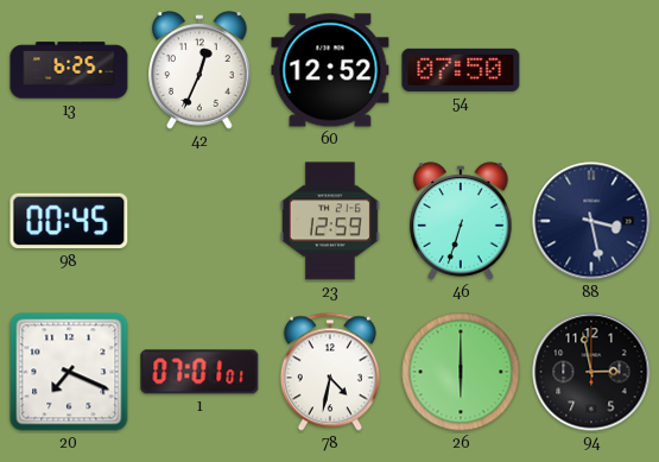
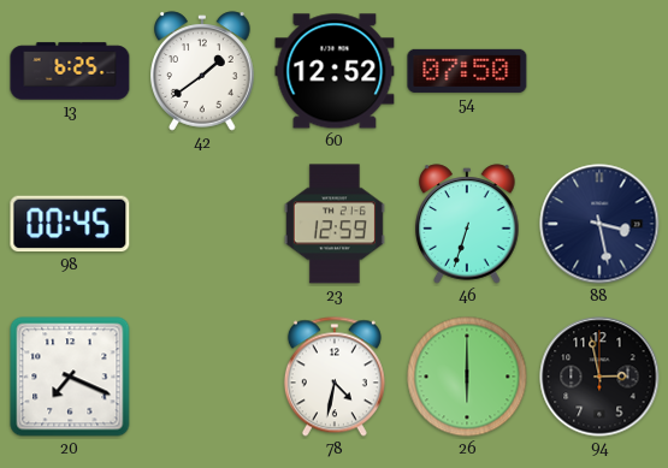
42: 12:34 -> 1:39
1: 07:01 -> none
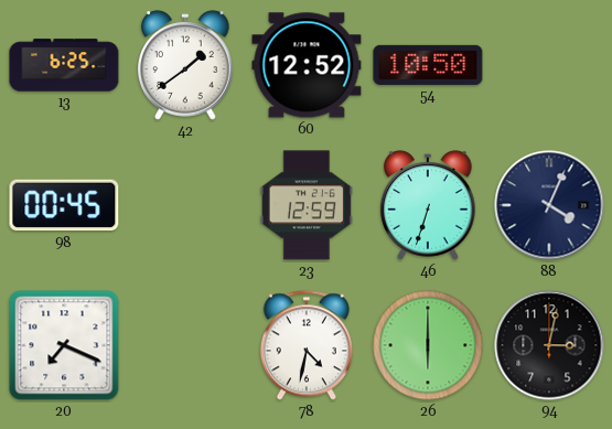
54: 07:50 -> 10:50
88: 3:28 -> 4:04
94: 2:58 -> 3:02
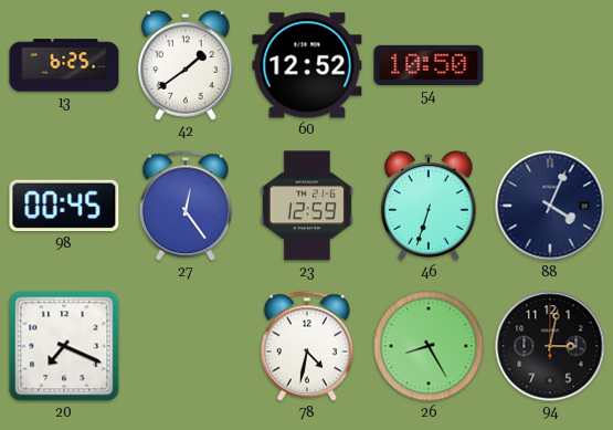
27: none -> 12:24
26: 6:00 -> 8:25
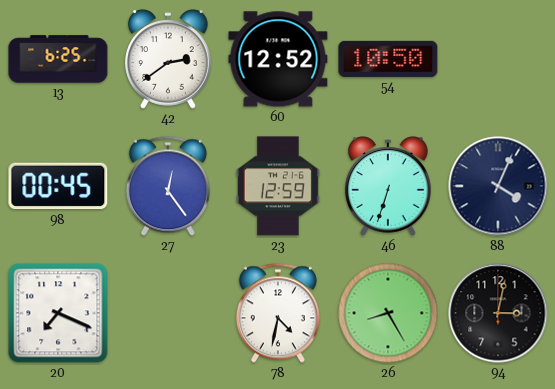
42: 1:39 -> 2:39
